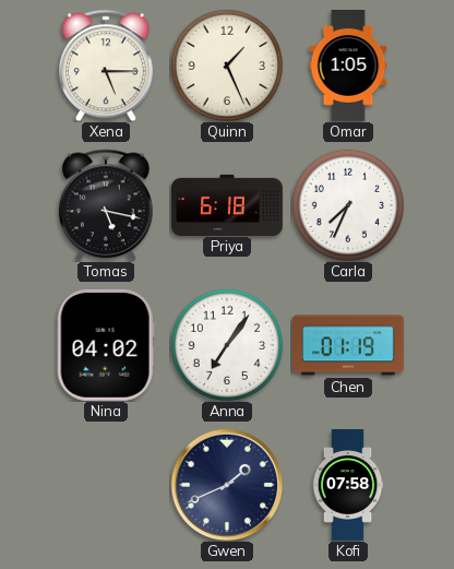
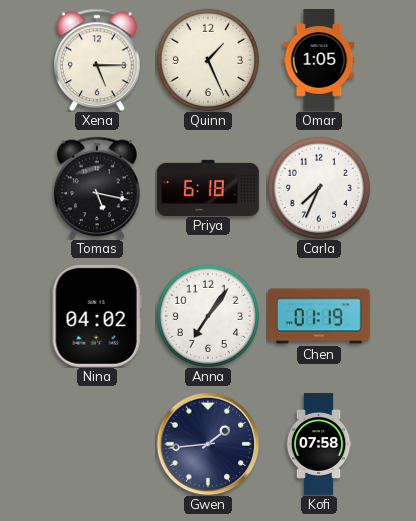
Gwen: 1:41 -> 1:44
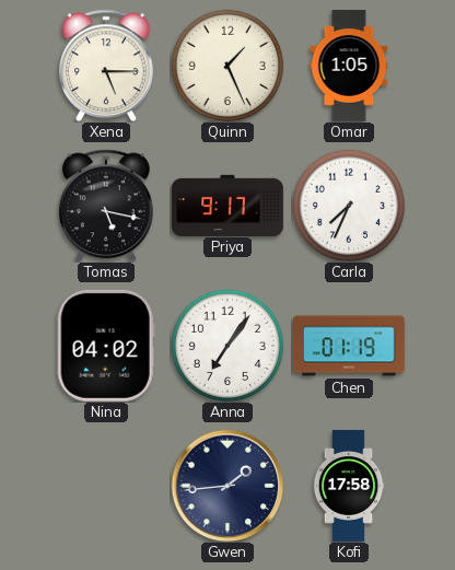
Priya: 6:18 -> 9:17
Kofi: 07:58 -> 17:58
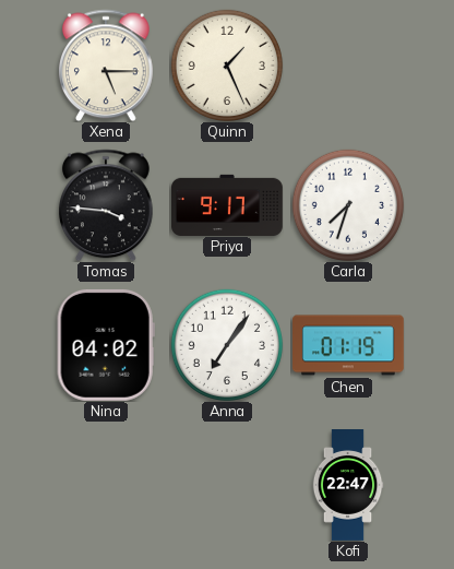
Omar: 1:05 -> none
Tomas: 5:17 -> 3:46
Carla: 7:34 -> 7:33
Gwen: 1:44 -> none
Kofi: 17:58 -> 22:47
